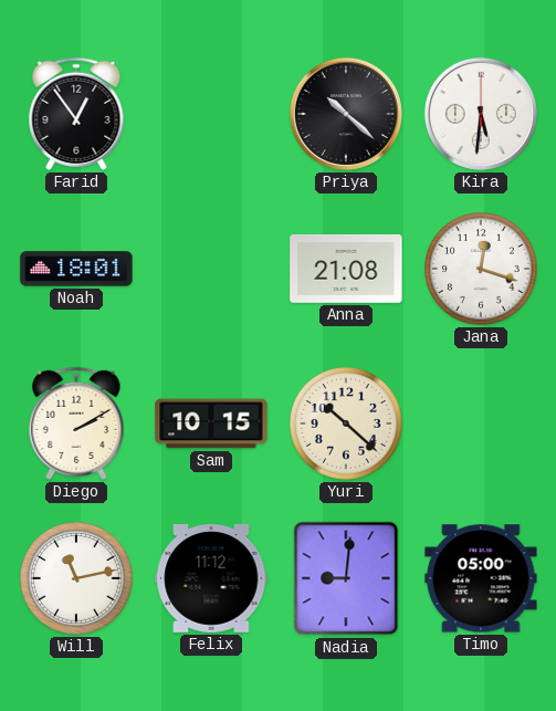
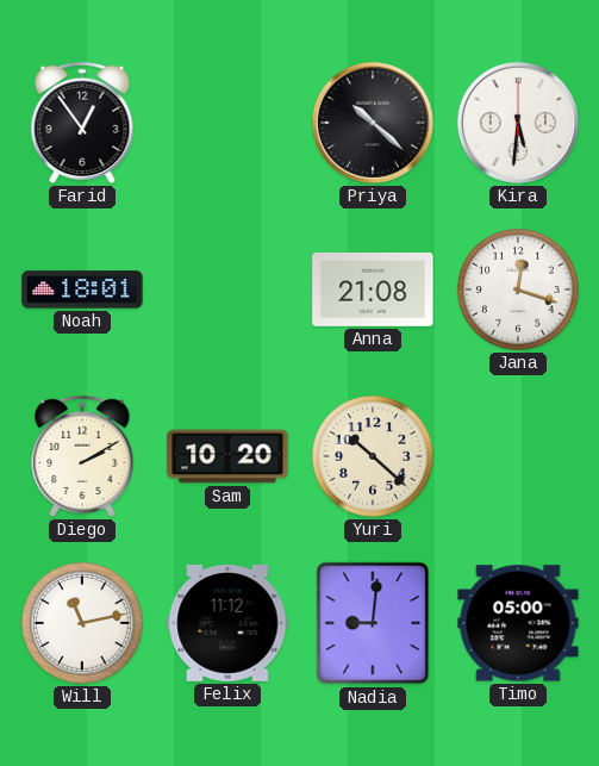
Sam: 10:15 -> 10:20
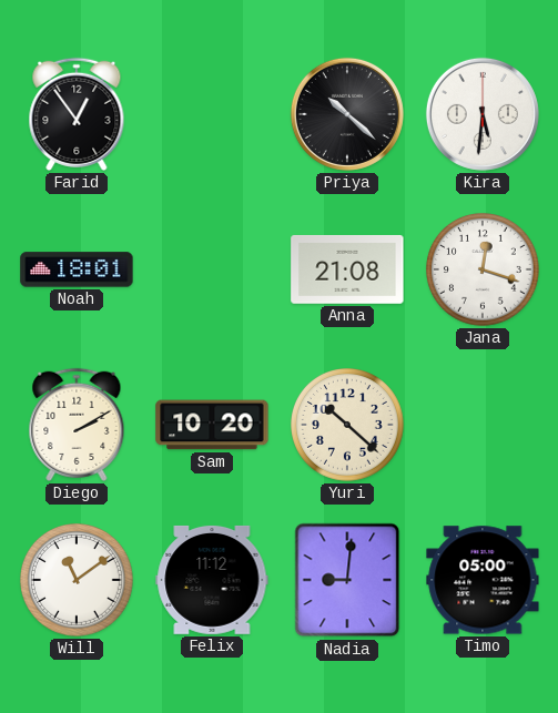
Will: 11:13 -> 11:09
